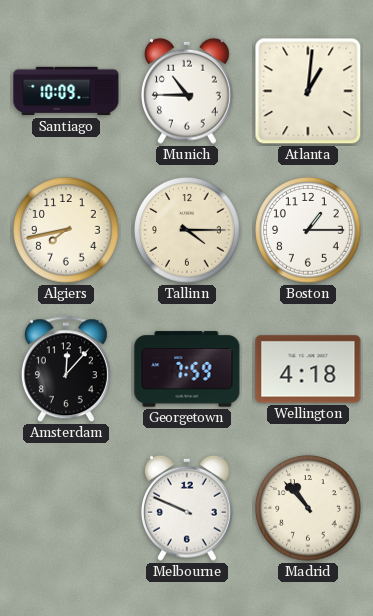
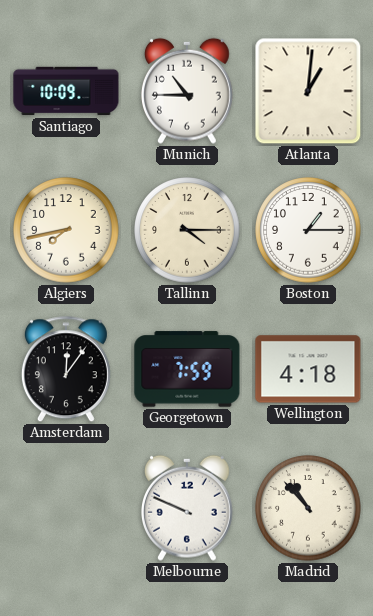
Amsterdam: 12:07 -> 12:06
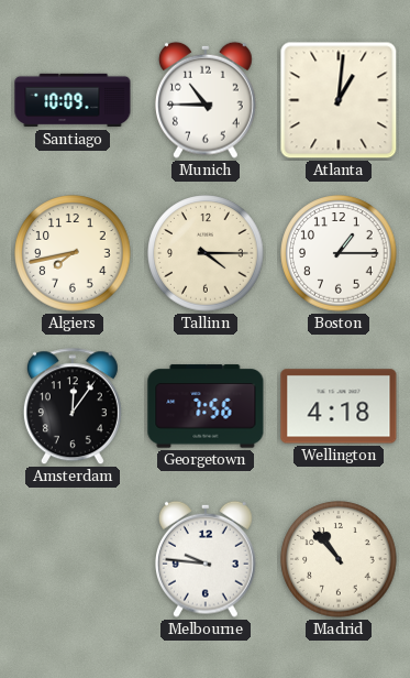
Georgetown: 7:59 -> 7:56
Melbourne: 9:49 -> 9:46
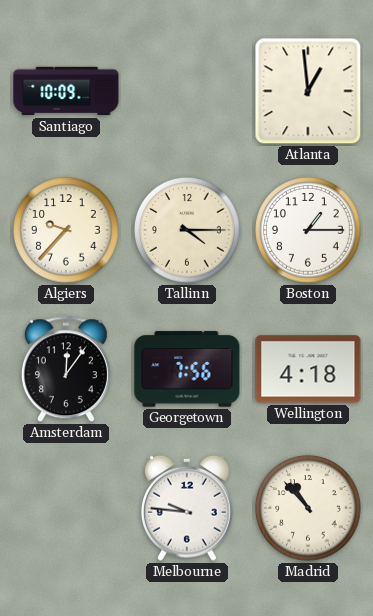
Munich: 10:45 -> none
Atlanta: 1:01 -> 12:59
Algiers: 7:43 -> 9:37
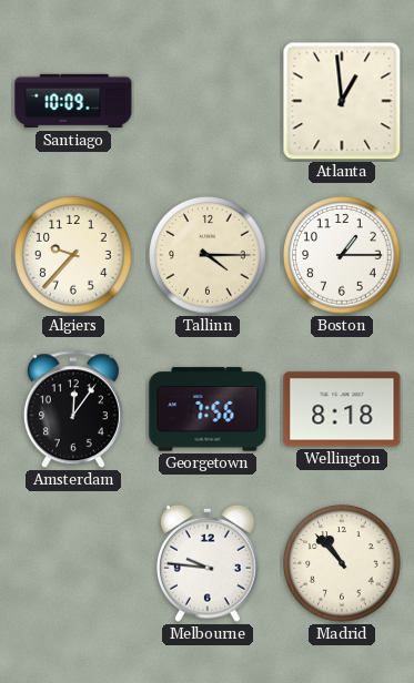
Wellington: 4:18 -> 8:18
